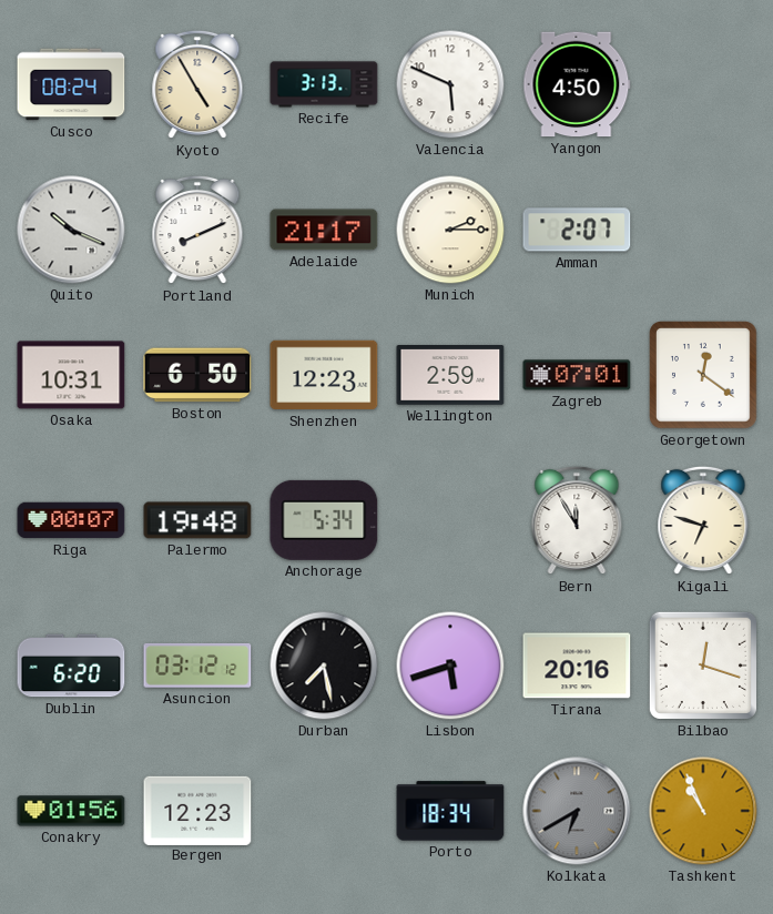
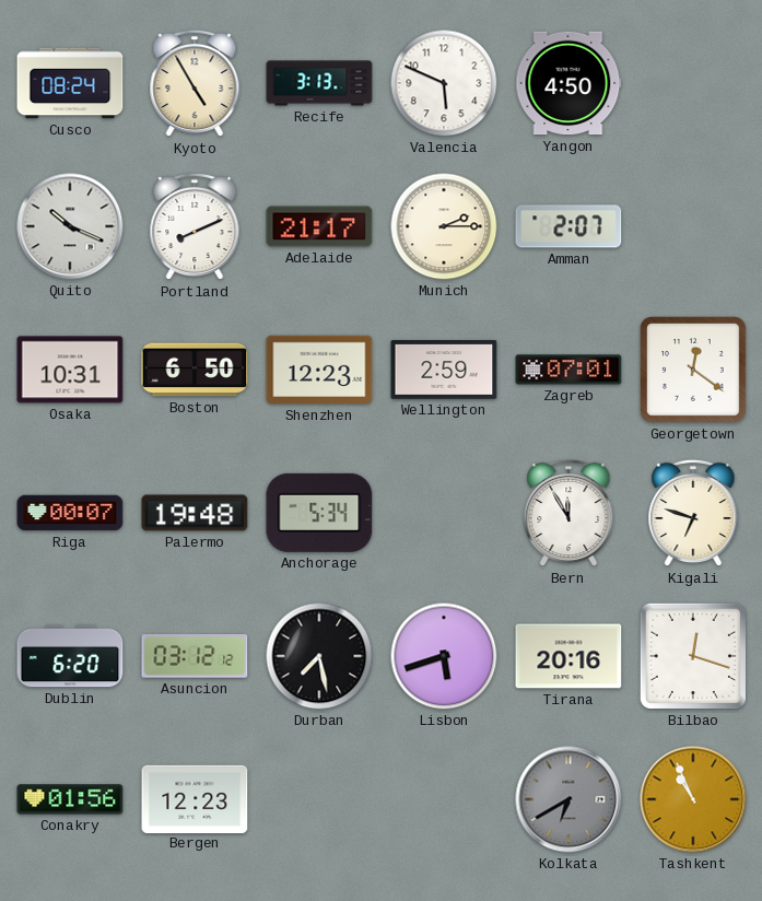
Porto: 18:34 -> none
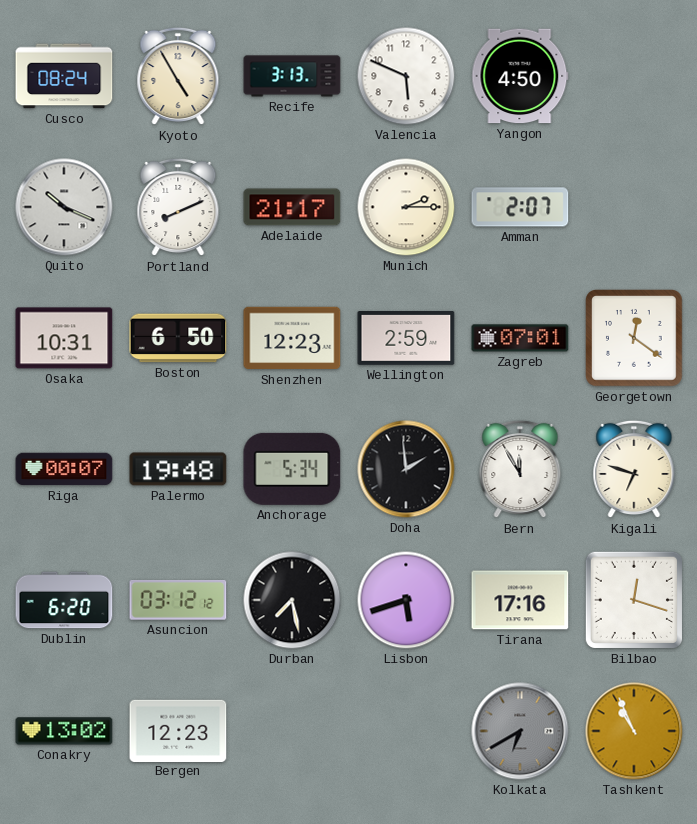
Doha: none -> 1:59
Tirana: 20:16 -> 17:16
Conakry: 01:56 -> 13:02
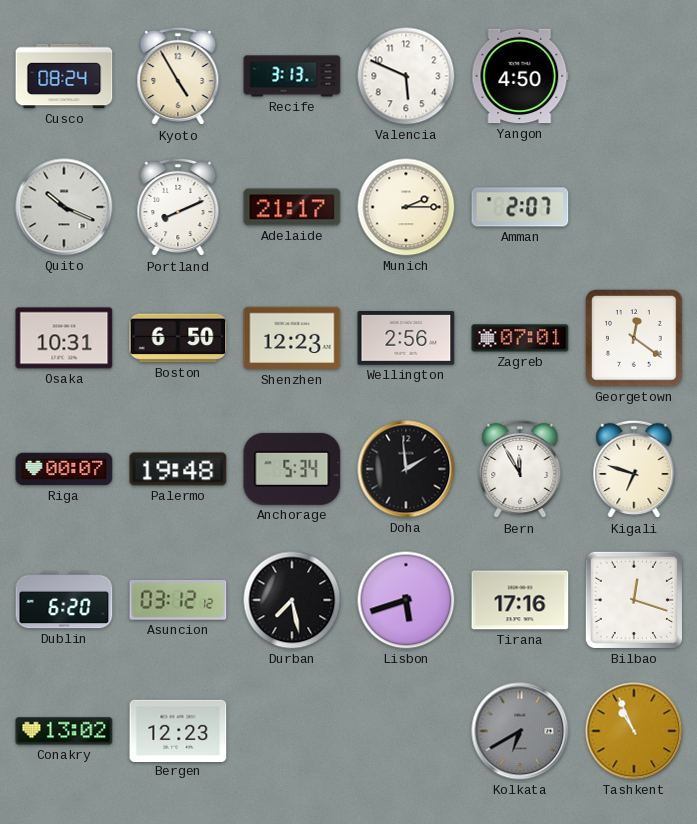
Wellington: 2:59 -> 2:56
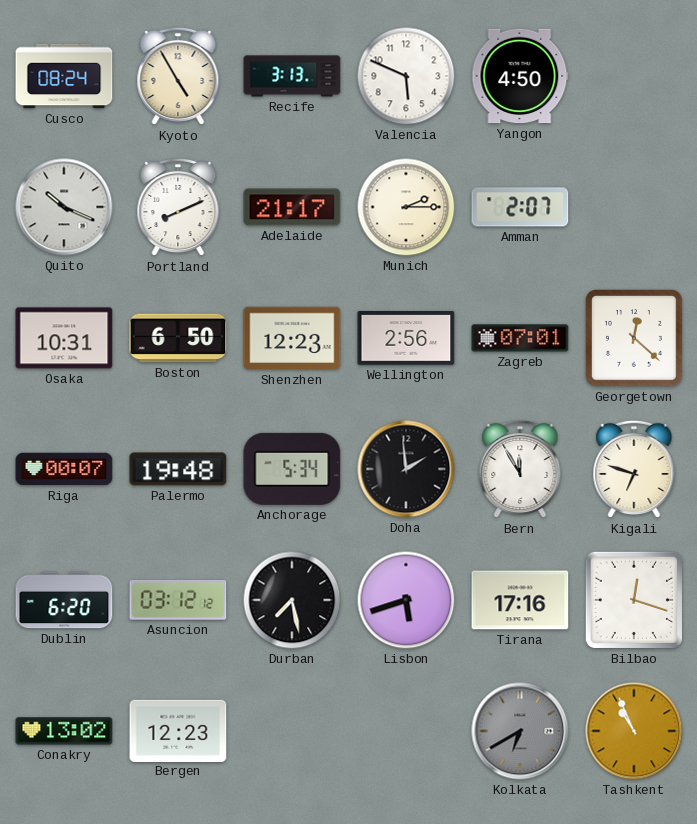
Georgetown: 12:21 -> 12:22
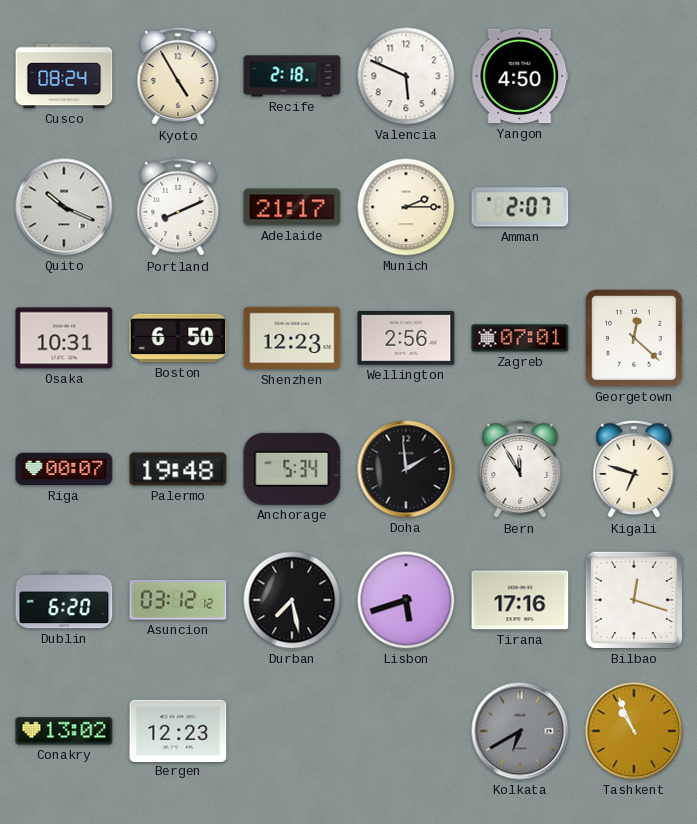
Recife: 3:13 -> 2:18
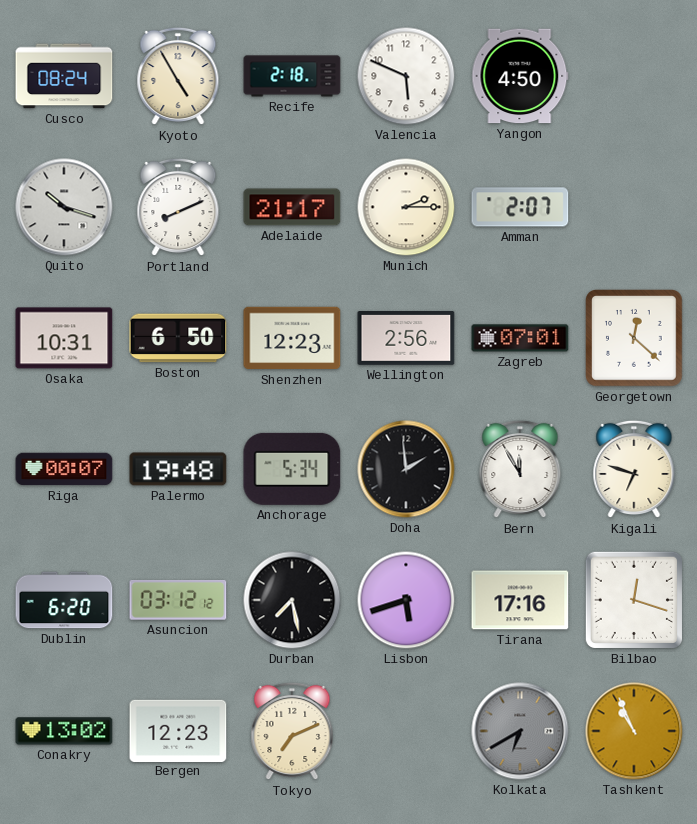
Quito: 10:19 -> 10:18
Tokyo: none -> 7:11
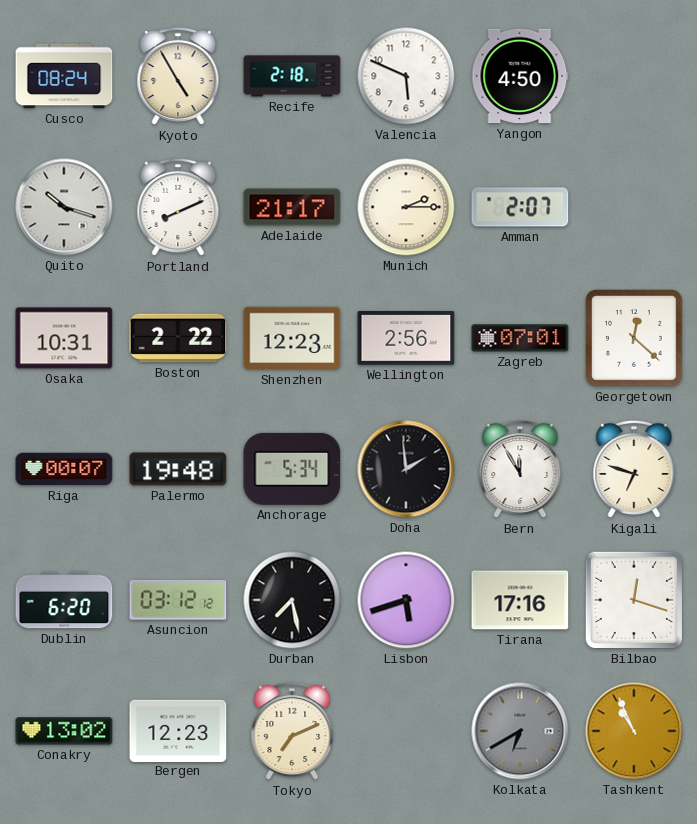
Boston: 6:50 -> 2:22
